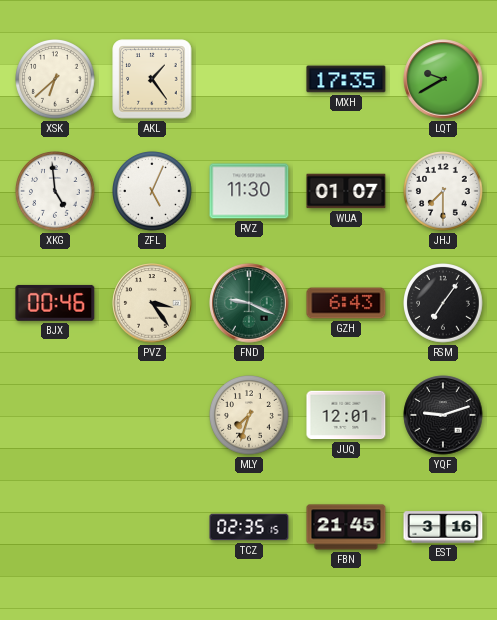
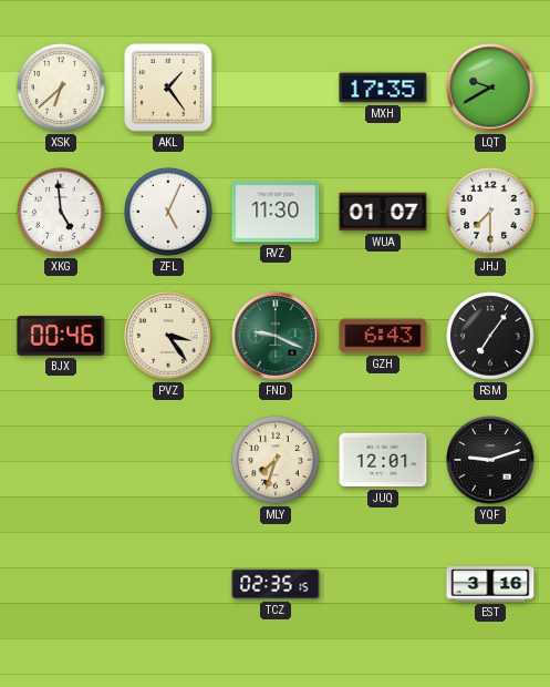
FBN: 21:45 -> none
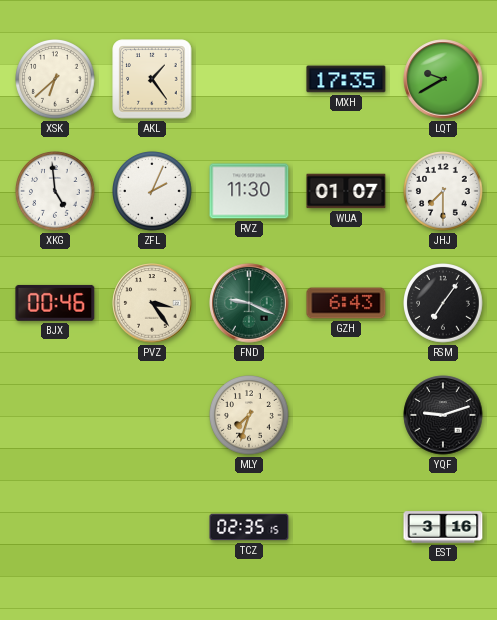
ZFL: 5:04 -> 2:04
JUQ: 12:01 -> none
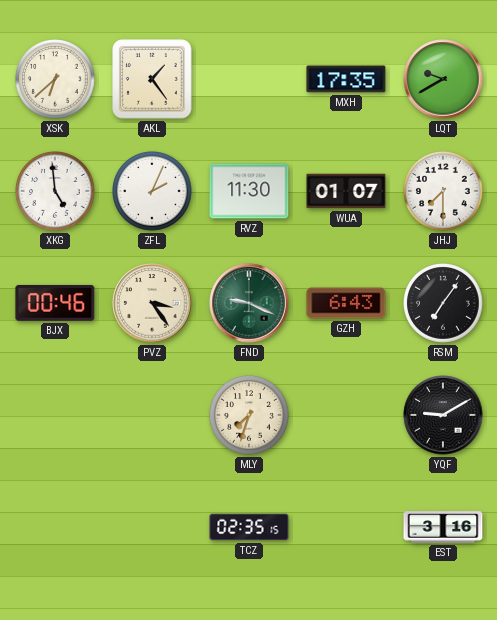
YQF: 9:12 -> 9:10
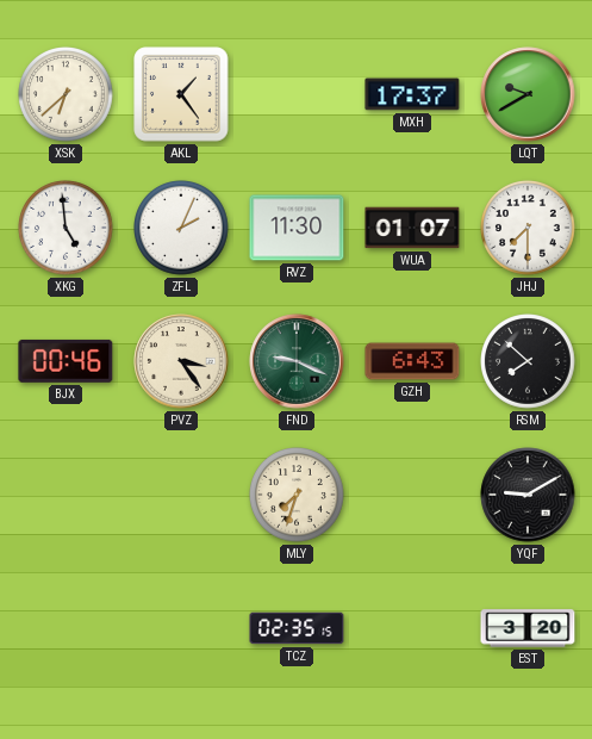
MXH: 17:35 -> 17:37
RSM: 7:06 -> 7:52
EST: 3:16 -> 3:20
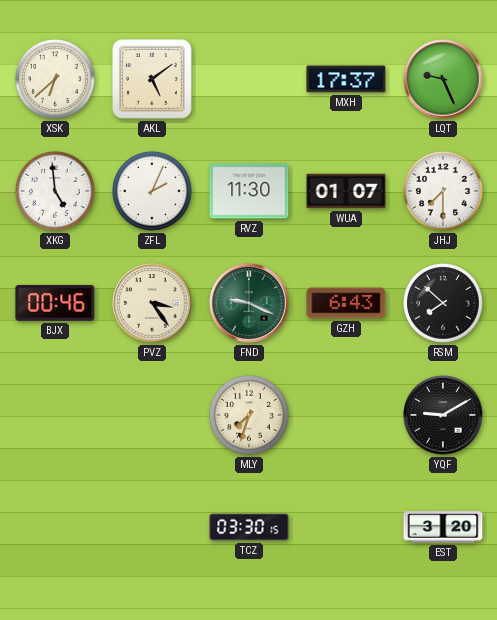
AKL: 1:24 -> 5:09
LQT: 9:40 -> 9:26
TCZ: 02:35 -> 03:30
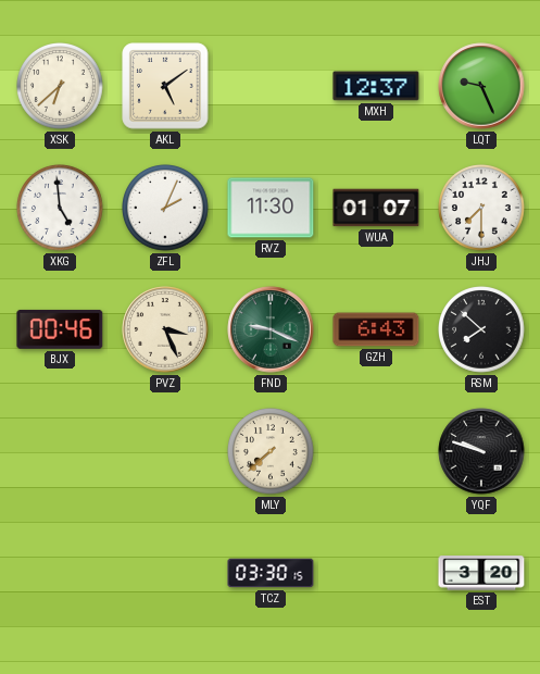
MXH: 17:37 -> 12:37
PVZ: 3:24 -> 3:26
MLY: 7:33 -> 7:38
YQF: 9:10 -> 9:48
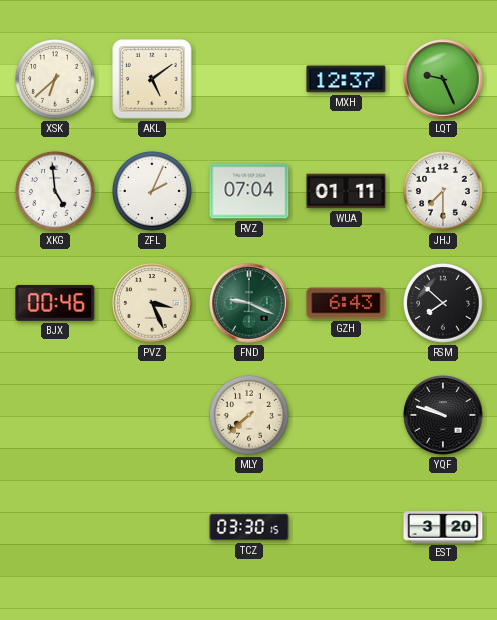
RVZ: 11:30 -> 07:04
WUA: 01:07 -> 01:11
